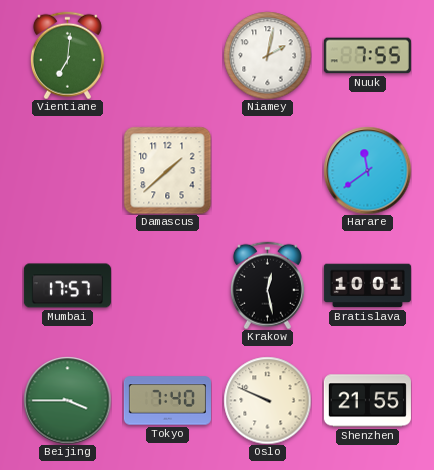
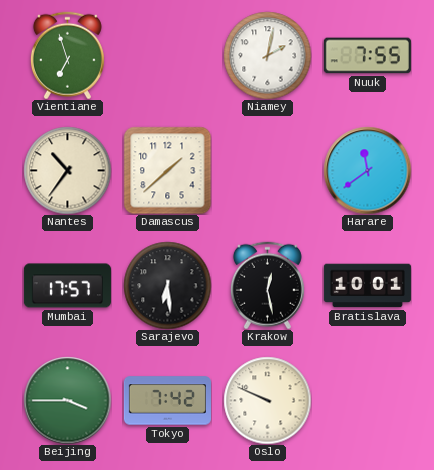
Vientiane: 7:01 -> 6:57
Nantes: none -> 10:36
Sarajevo: none -> 6:29
Tokyo: 7:40 -> 7:42
Shenzhen: 21:55 -> none
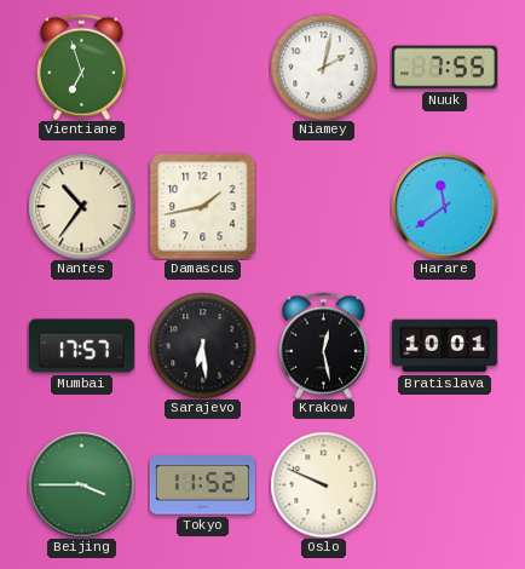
Damascus: 1:38 -> 1:43
Tokyo: 7:42 -> 11:52
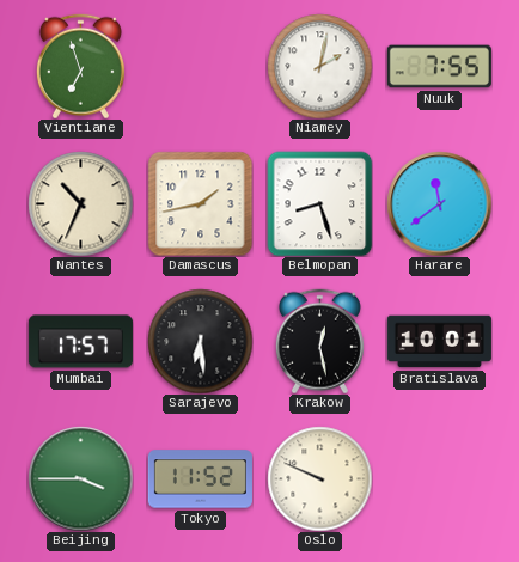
Nantes: 10:36 -> 10:34
Belmopan: none -> 8:27
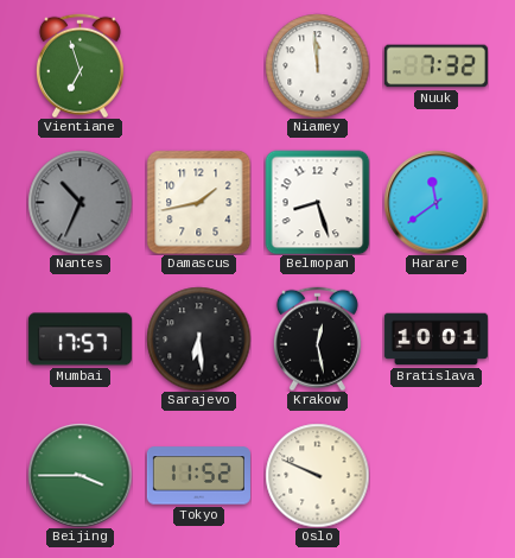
Niamey: 2:02 -> 11:59
Nuuk: 7:55 -> 7:32
Nantes dial: cream -> grey
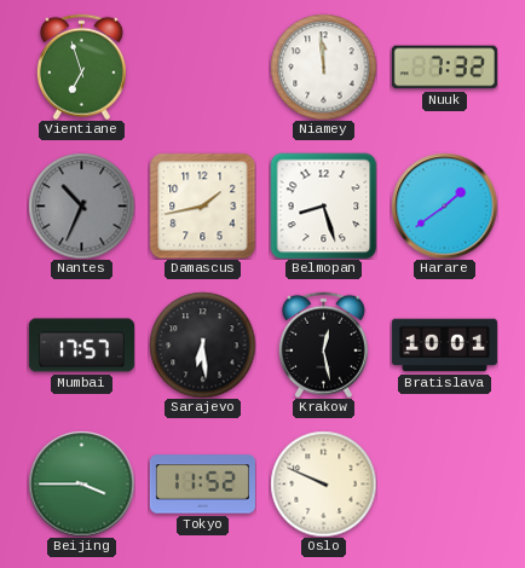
Harare: 11:39 -> 1:39
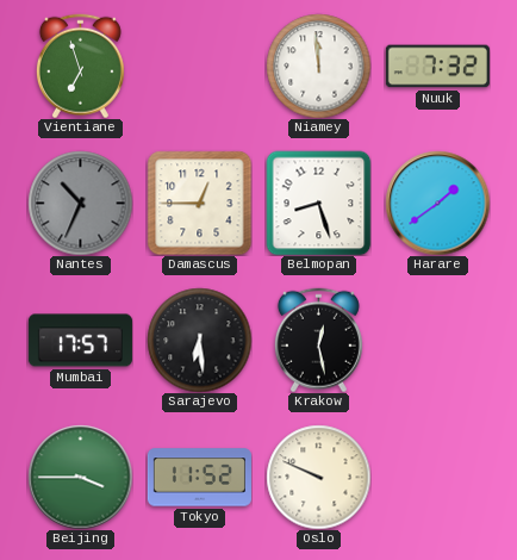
Damascus: 1:43 -> 12:45
Bratislava: 10:01 -> none
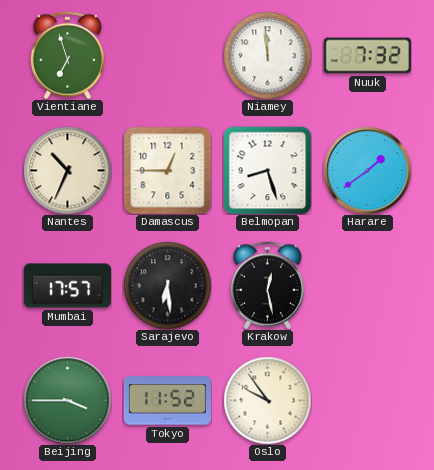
Nantes dial: grey -> cream
Oslo: 9:49 -> 9:54
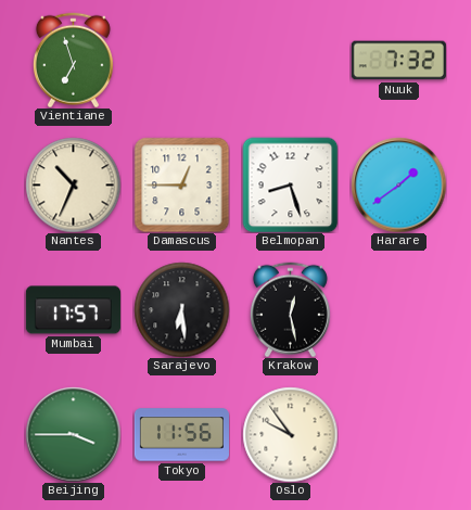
Niamey: 11:59 -> none
Tokyo: 11:52 -> 11:56
